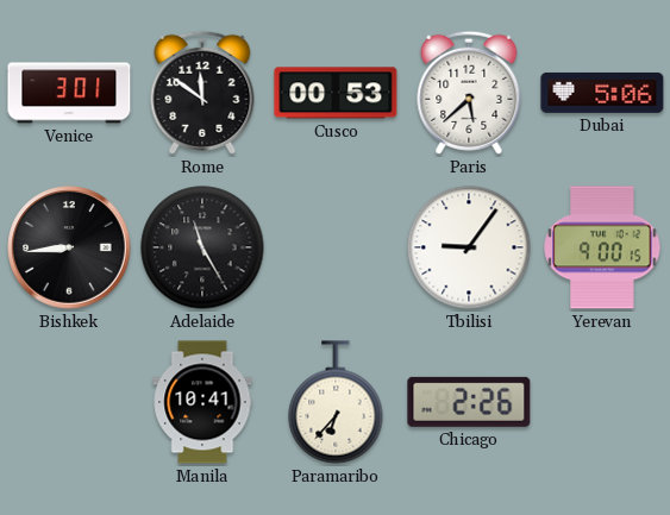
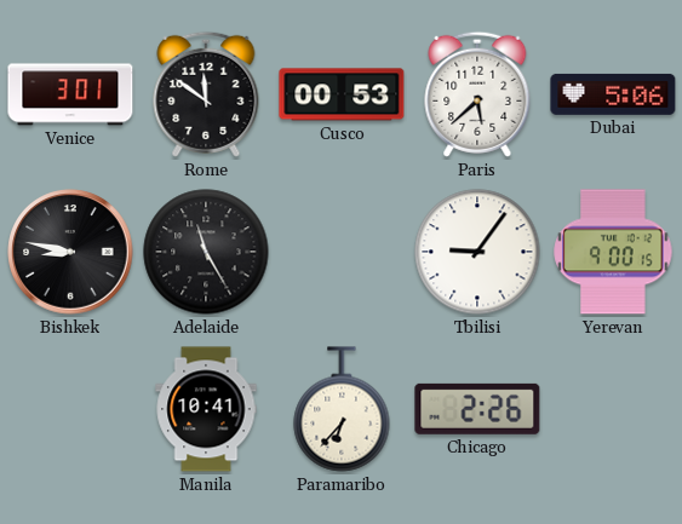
Bishkek: 8:44 -> 8:47
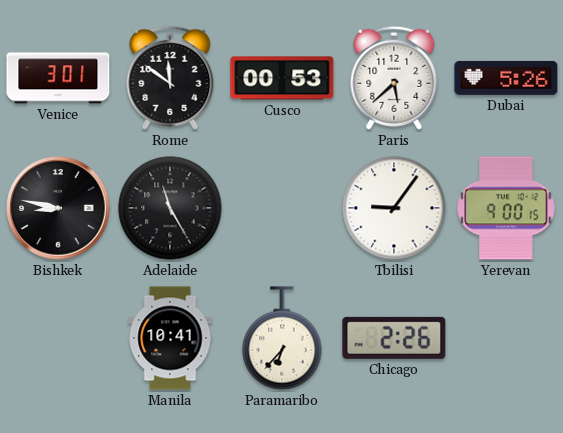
Dubai: 5:06 -> 5:26
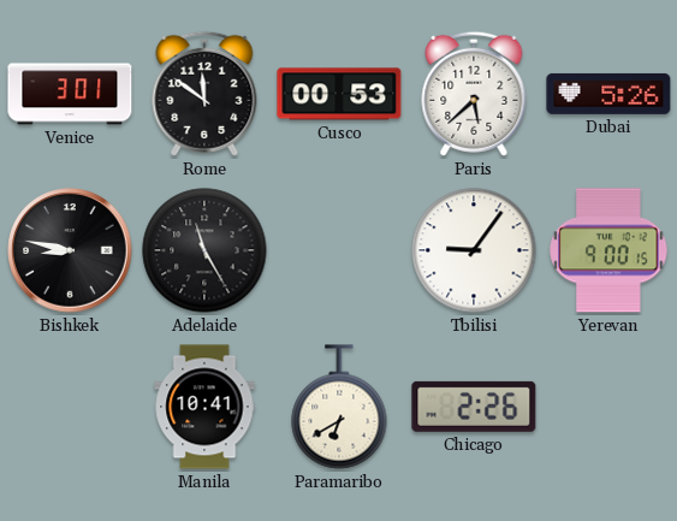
Paramaribo: 6:37 -> 6:40
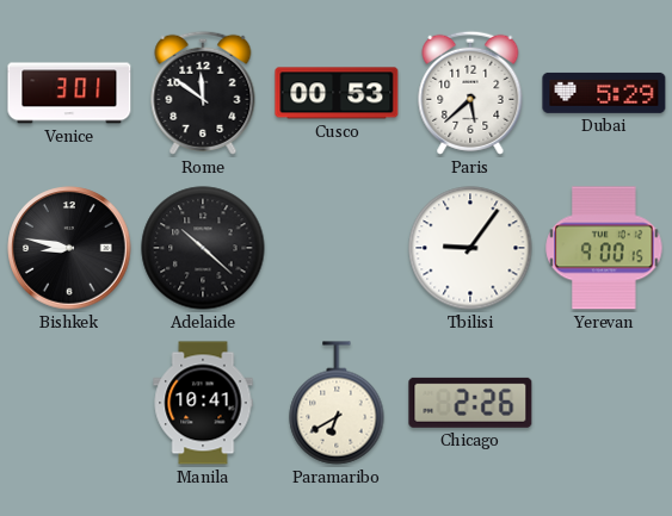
Dubai: 5:26 -> 5:29
Adelaide: 11:25 -> 10:22
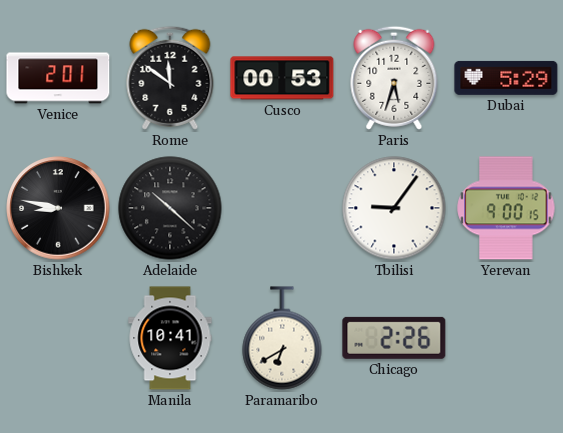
Venice: 3:01 -> 2:01
Paris: 5:38 -> 5:33
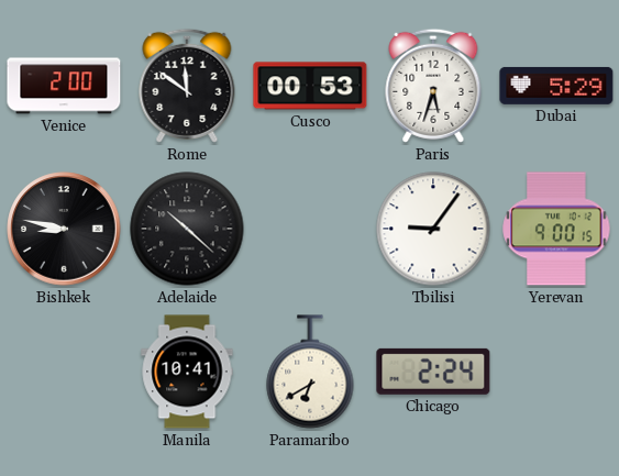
Venice: 2:01 -> 2:00
Chicago: 2:26 -> 2:24
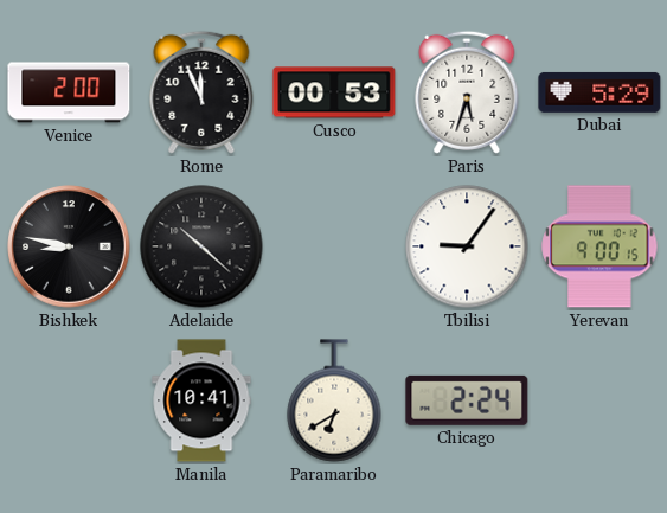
Rome: 11:51 -> 11:56
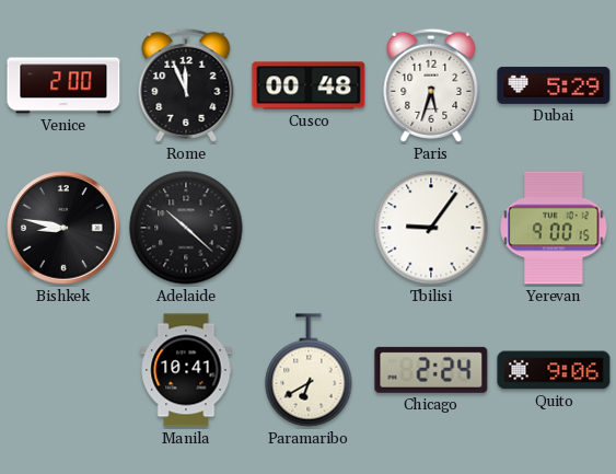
Cusco: 00:53 -> 00:48
Quito: none -> 9:06
